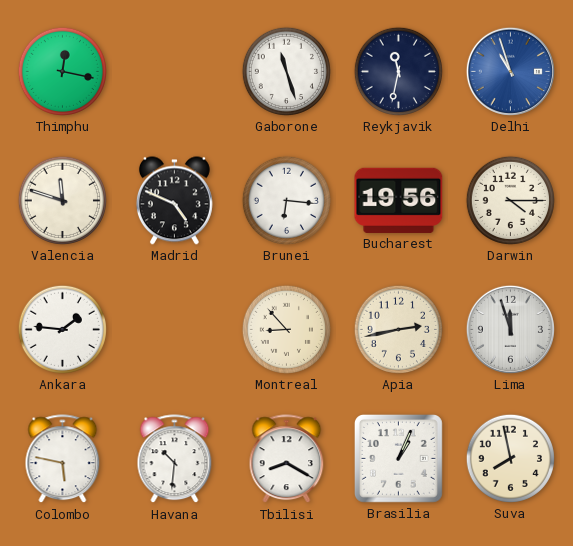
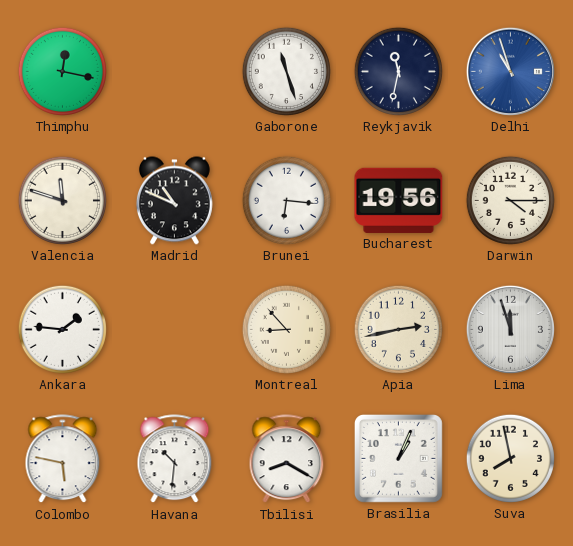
Madrid: 4:49 -> 10:49
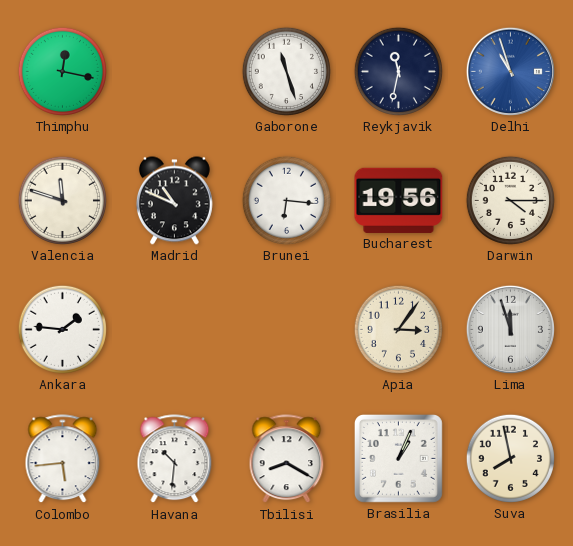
Montreal: 8:53 -> none
Apia: 2:43 -> 3:06
Colombo: 5:47 -> 5:44
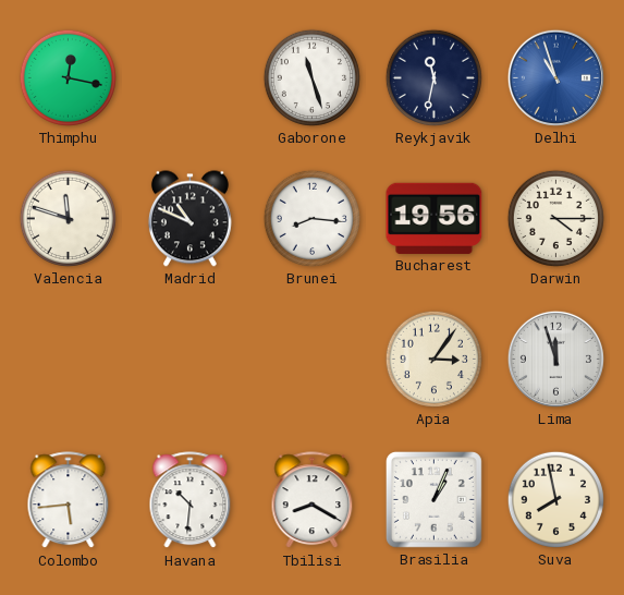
Brunei: 6:16 -> 8:16
Ankara: 1:46 -> none
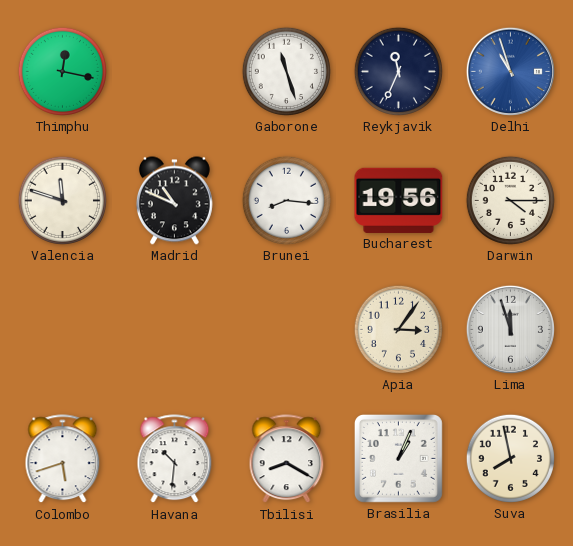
Reykjavik: 11:32 -> 11:34
Colombo: 5:44 -> 5:42
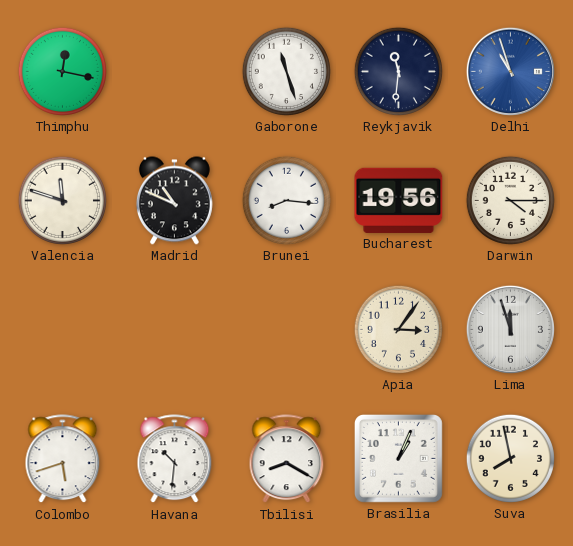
Reykjavik: 11:34 -> 11:31
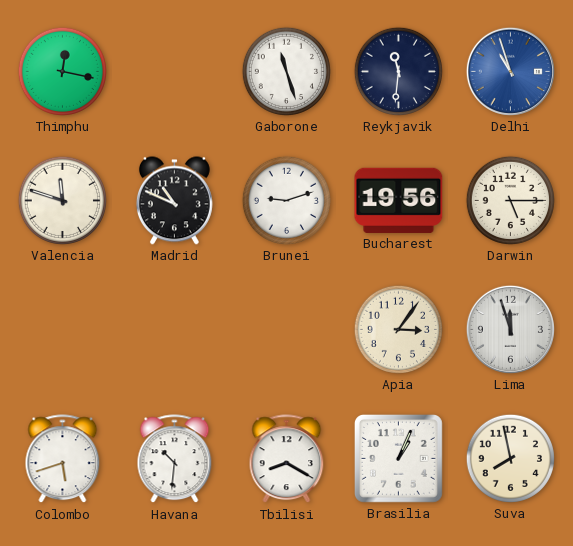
Brunei: 8:16 -> 9:12
Darwin: 4:15 -> 5:15
